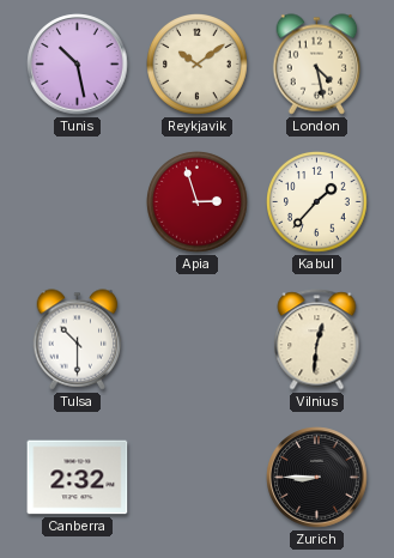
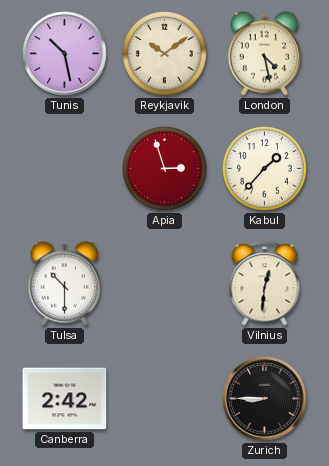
Canberra: 2:32 -> 2:42
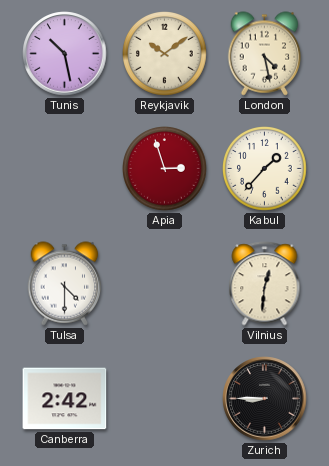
Tulsa: 10:30 -> 4:30
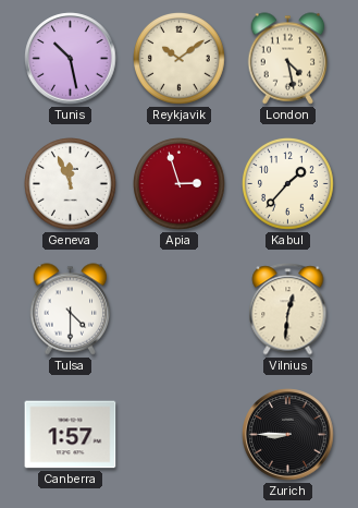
Geneva: none -> 11:56
Canberra: 2:42 -> 1:57
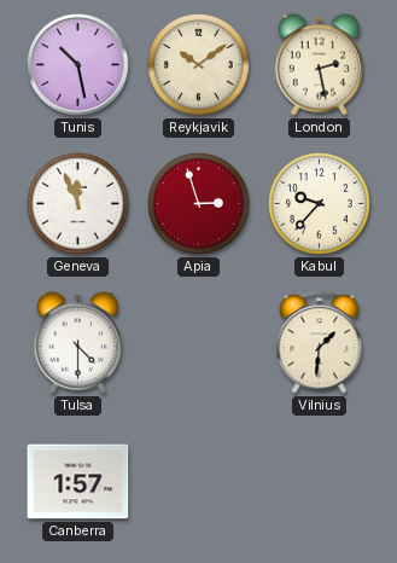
London: 4:28 -> 2:28
Kabul: 1:37 -> 9:37
Vilnius: 12:31 -> 1:31
Zurich: 8:45 -> none
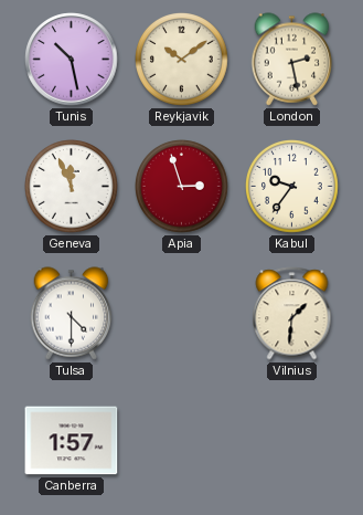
Kabul: 9:37 -> 9:36
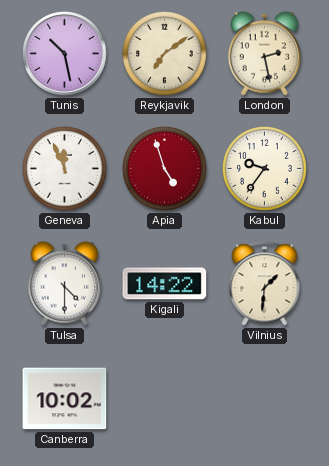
Reykjavik: 10:09 -> 7:09
Apia: 2:57 -> 4:57
Kigali: none -> 14:22
Canberra: 1:57 -> 10:02
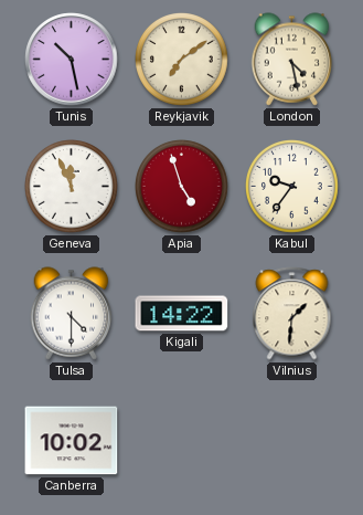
London: 2:28 -> 4:28
